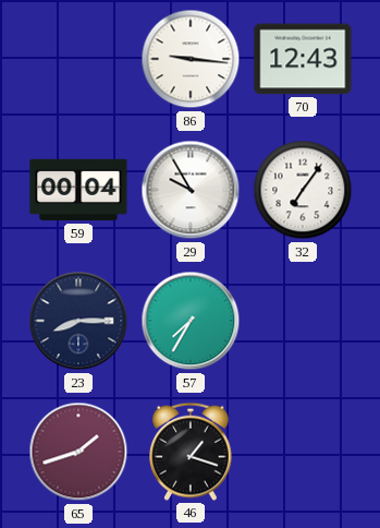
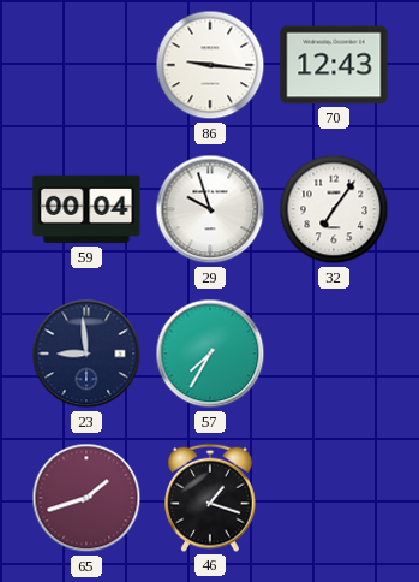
29: 9:55 -> 9:57
23: 8:15 -> 8:59
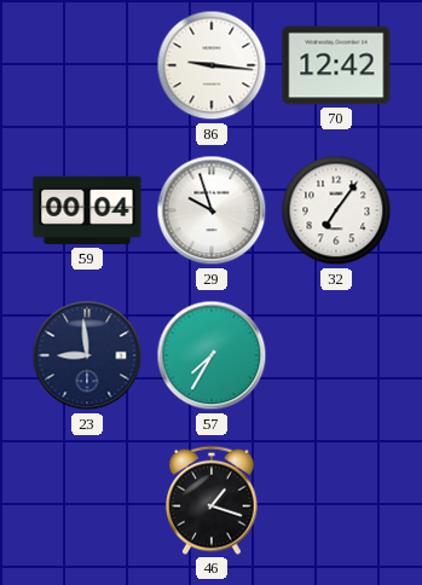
70: 12:43 -> 12:42
65: 1:42 -> none
